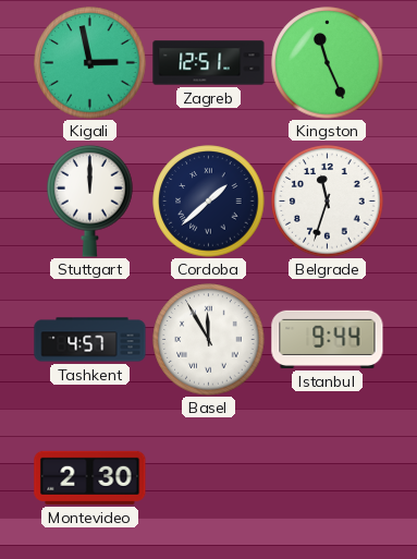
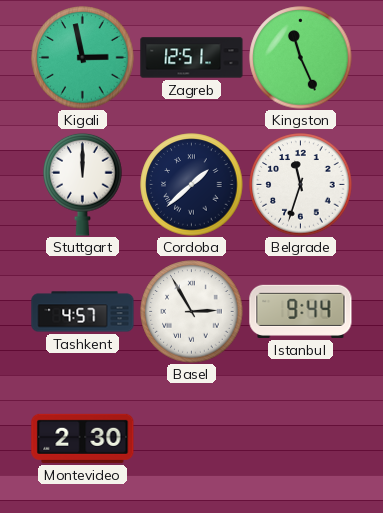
Basel: 11:55 -> 2:55
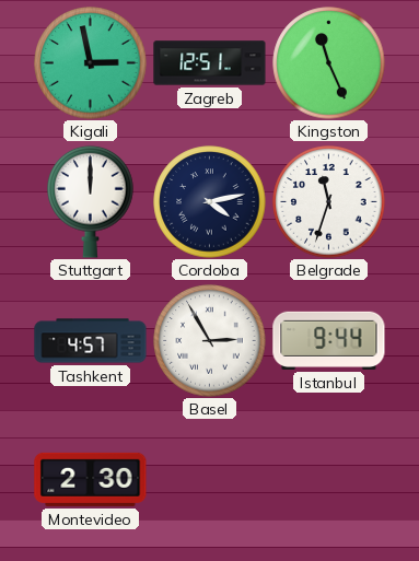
Cordoba: 1:38 -> 4:13
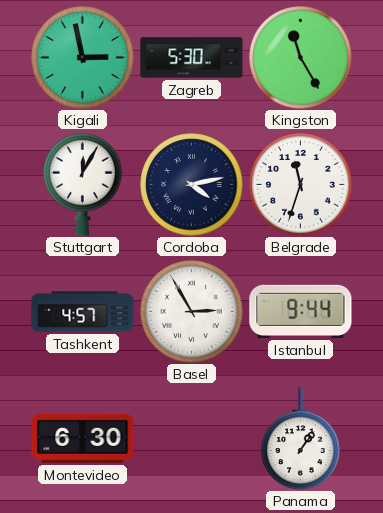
Zagreb: 12:51 -> 5:30
Kingston: 11:26 -> 11:25
Stuttgart: 12:00 -> 12:05
Montevideo: 2:30 -> 6:30
Panama: none -> 1:06
